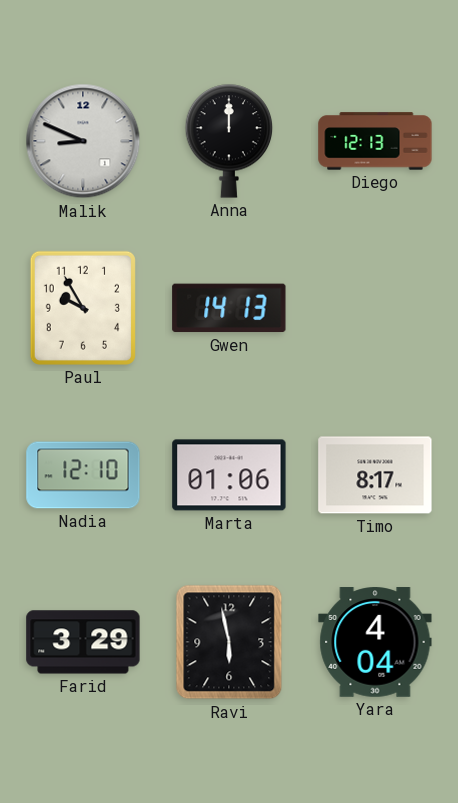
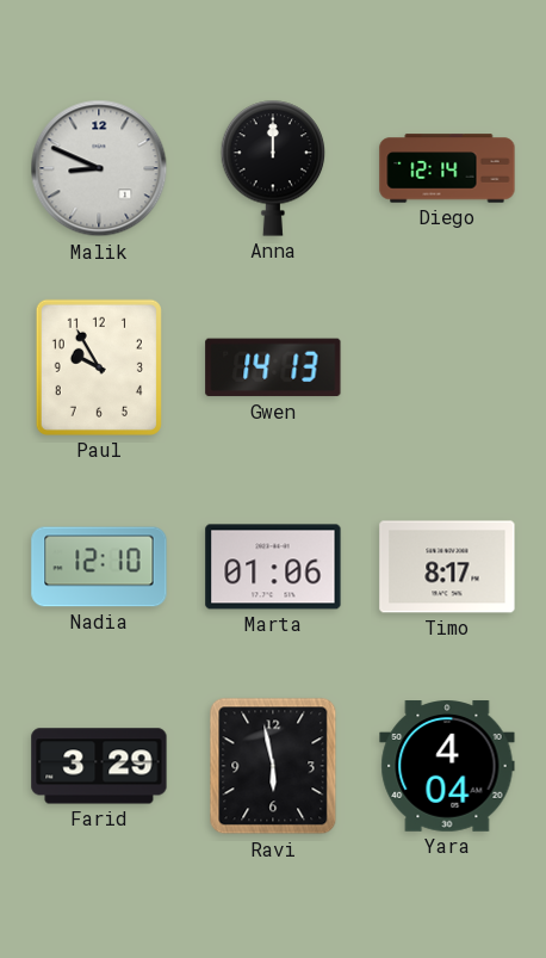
Diego: 12:13 -> 12:14
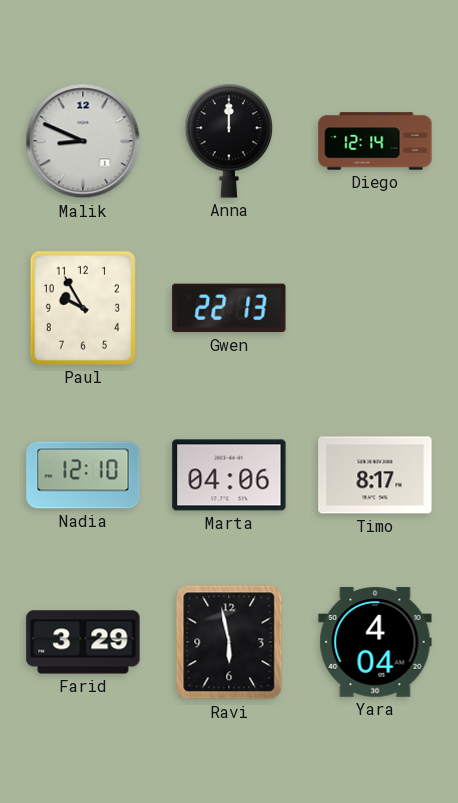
Gwen: 14:13 -> 22:13
Marta: 01:06 -> 04:06
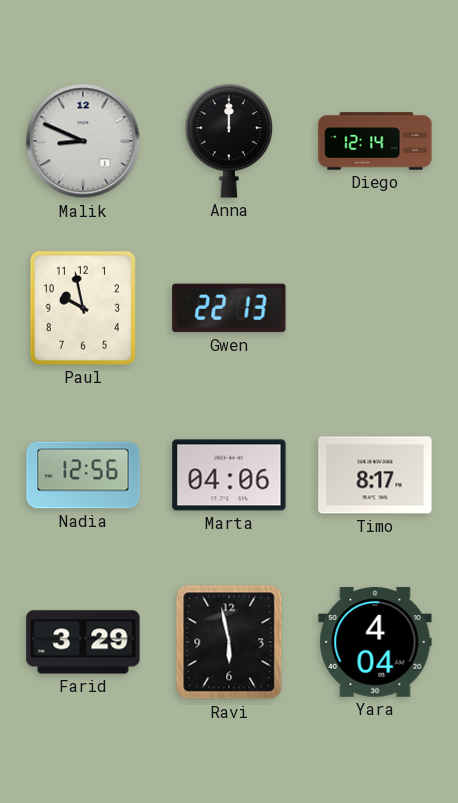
Paul: 9:55 -> 9:58
Nadia: 12:10 -> 12:56
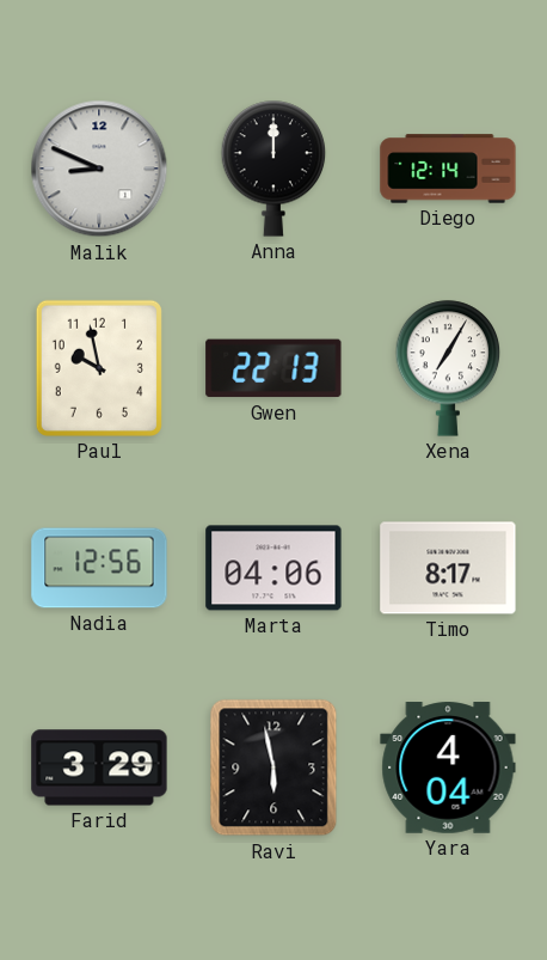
Xena: none -> 7:05
